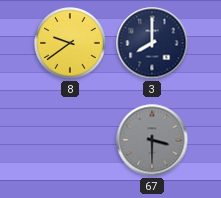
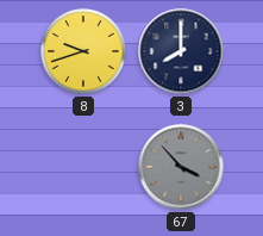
8: 9:39 -> 9:42
67: 3:30 -> 3:53
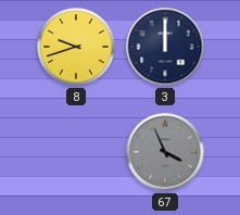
3: 8:00 -> 12:00
67: 3:53 -> 3:56
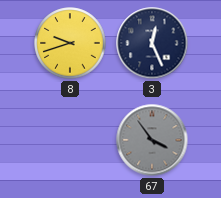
3: 12:00 -> 12:26
67: 3:56 -> 3:54
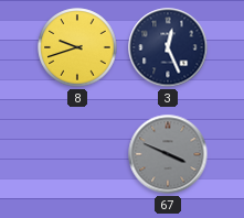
67: 3:54 -> 3:49
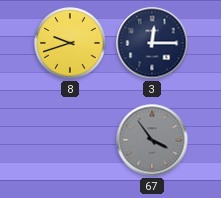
3: 12:26 -> 12:15
67: 3:49 -> 3:54
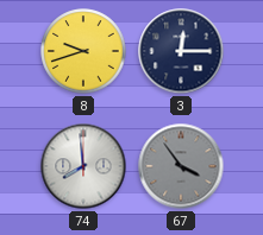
74: none -> 7:59
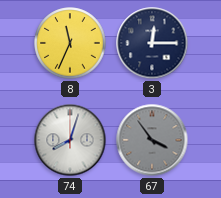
8: 9:42 -> 11:34
74: 7:59 -> 8:03
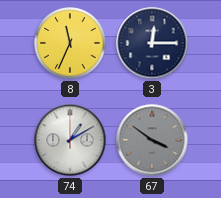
74: 8:03 -> 1:10
67: 3:54 -> 3:51
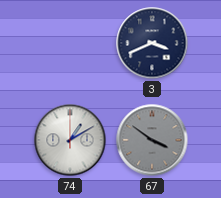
8: 11:34 -> none
3: 12:15 -> 3:41
